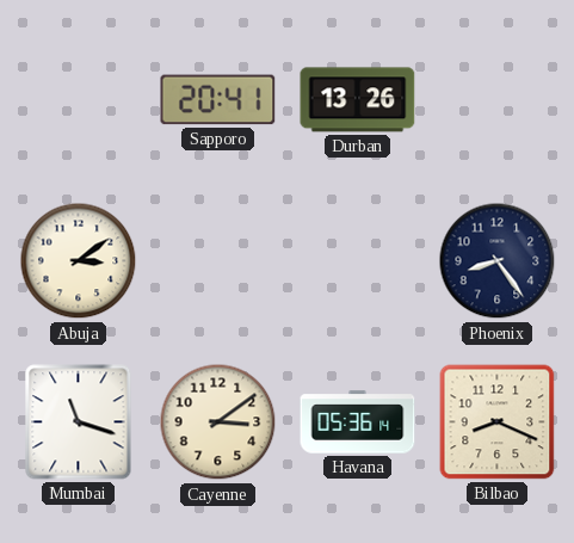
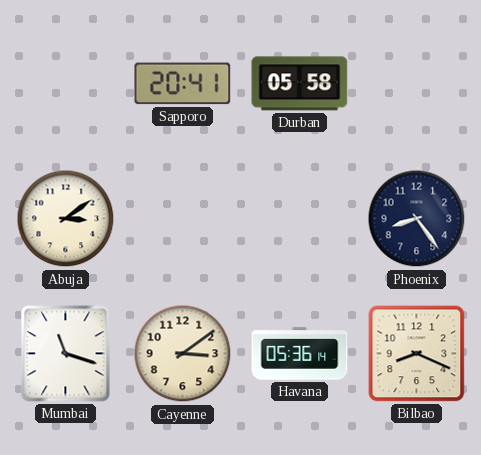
Durban: 13:26 -> 05:58
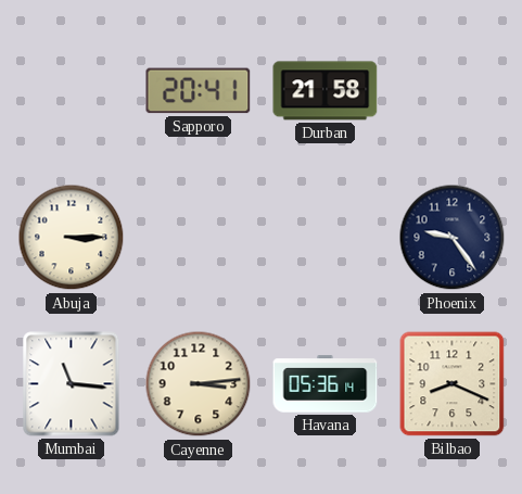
Durban: 05:58 -> 21:58
Abuja: 3:09 -> 3:15
Phoenix: 8:24 -> 9:24
Mumbai: 11:18 -> 11:16
Cayenne: 3:09 -> 3:14
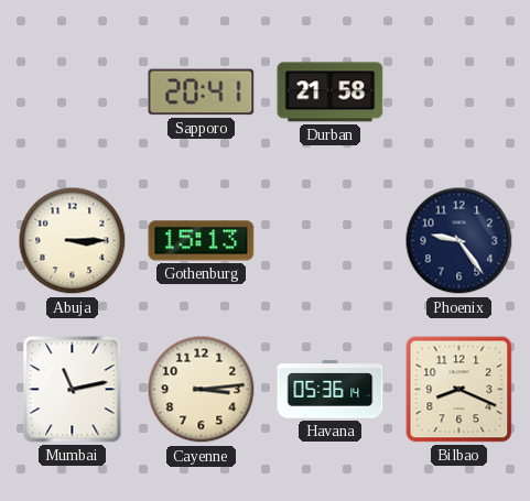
Gothenburg: none -> 15:13
Mumbai: 11:16 -> 11:13
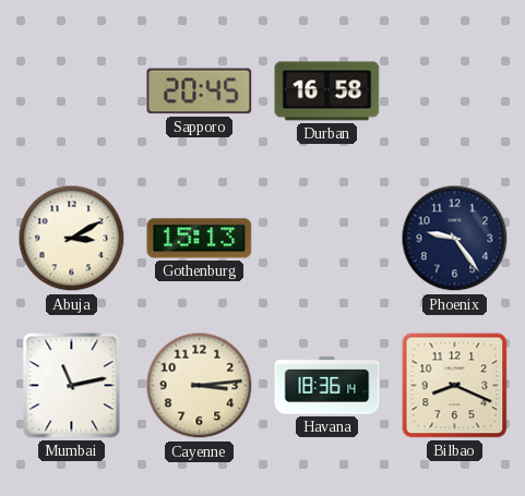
Sapporo: 20:41 -> 20:45
Durban: 21:58 -> 16:58
Abuja: 3:15 -> 3:10
Havana: 05:36 -> 18:36
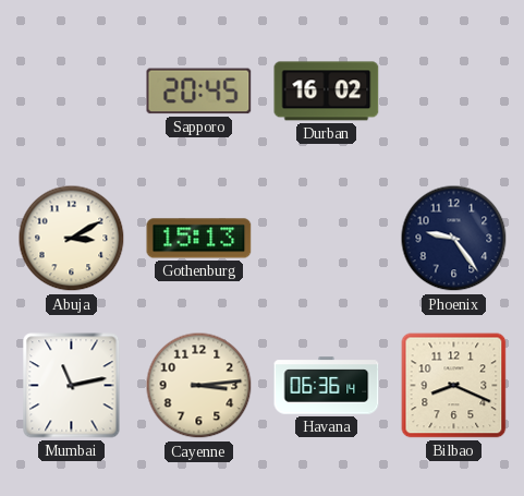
Durban: 16:58 -> 16:02
Havana: 18:36 -> 06:36
